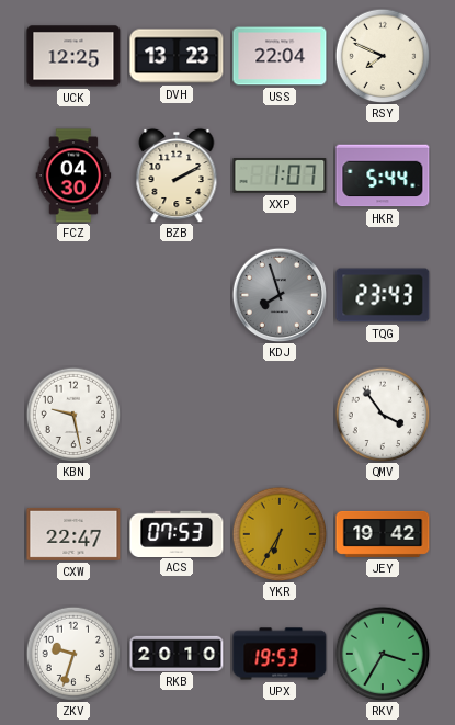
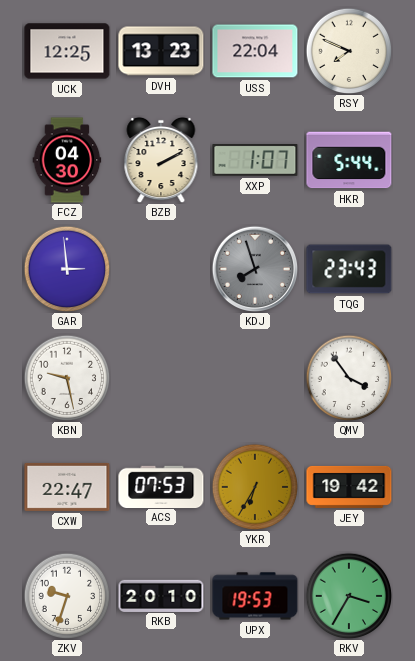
GAR: none -> 2:59
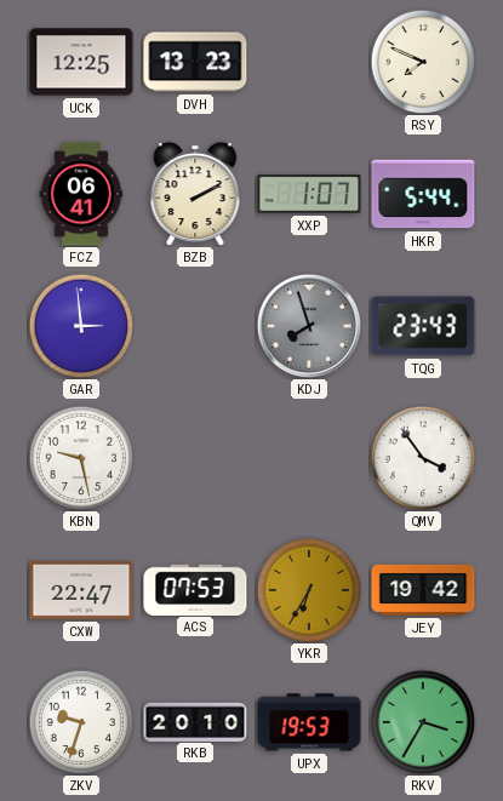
USS: 22:04 -> none
FCZ: 04:30 -> 06:41
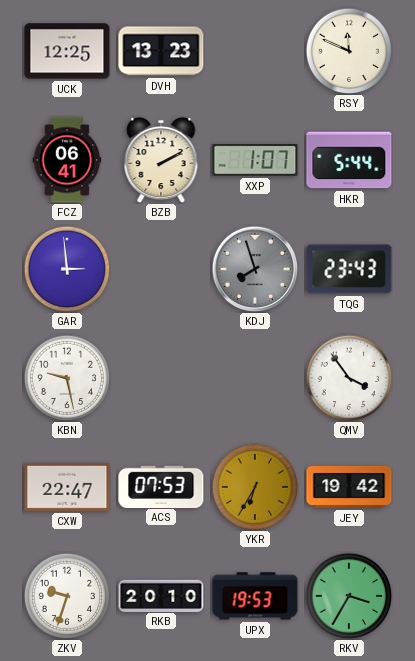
RSY: 7:49 -> 11:49
